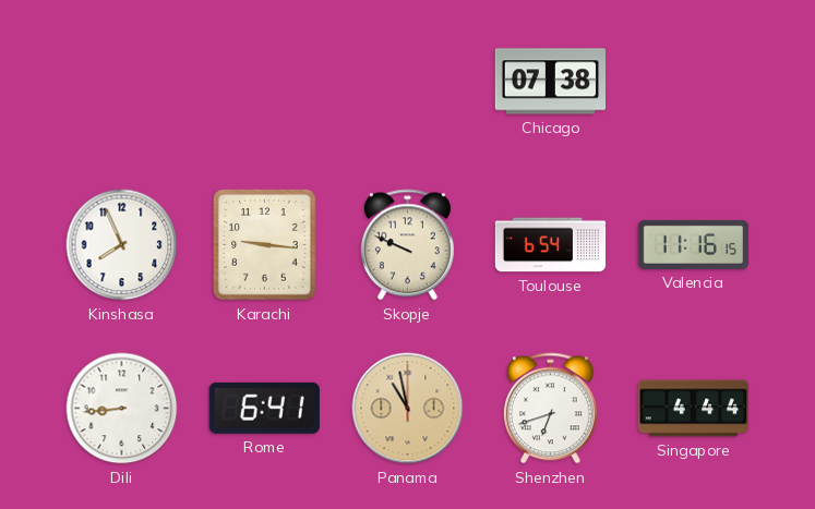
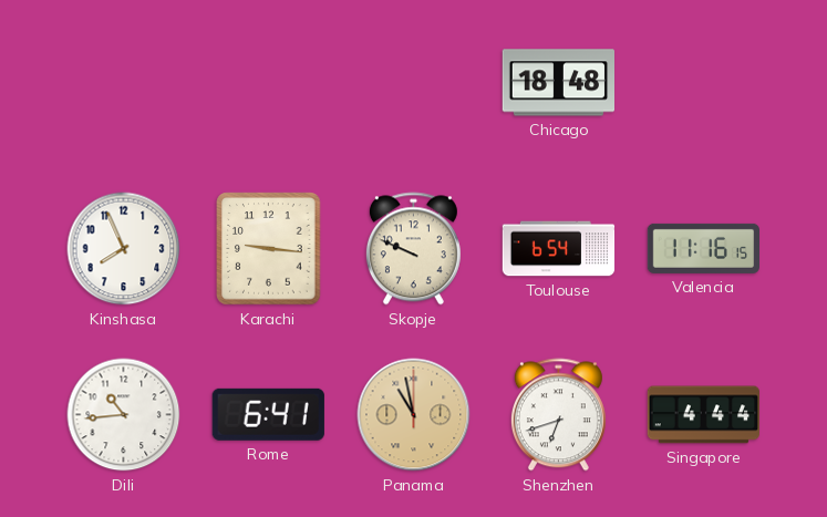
Chicago: 07:38 -> 18:48
Dili: 8:44 -> 10:44
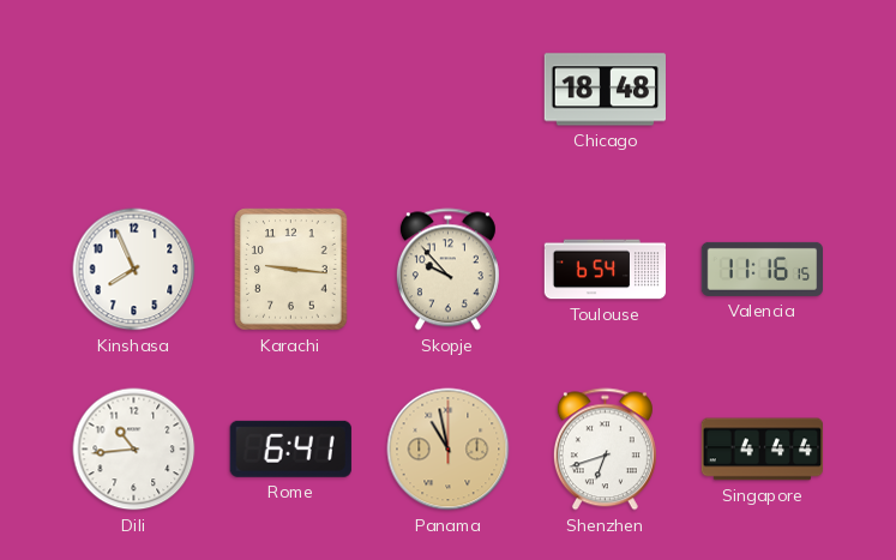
Skopje: 9:49 -> 9:53
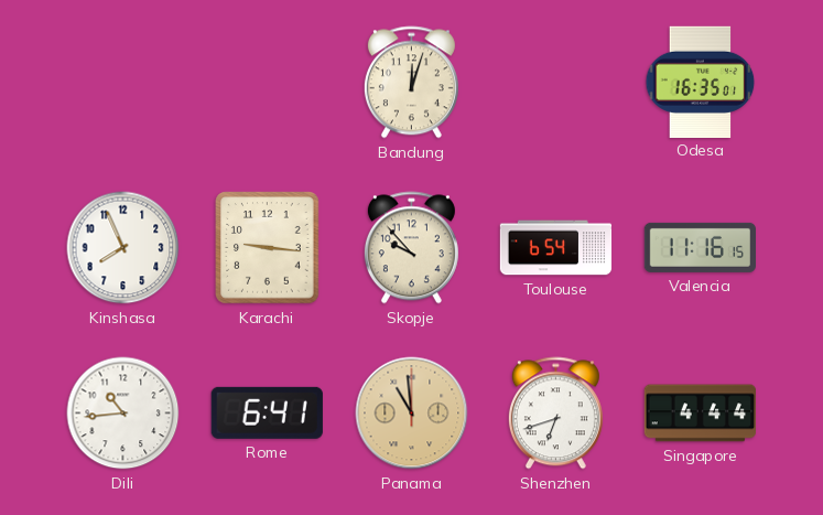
Bandung: none -> 12:03
Chicago: 18:48 -> none
Odesa: none -> 16:35
Panama: 10:58 -> 10:59
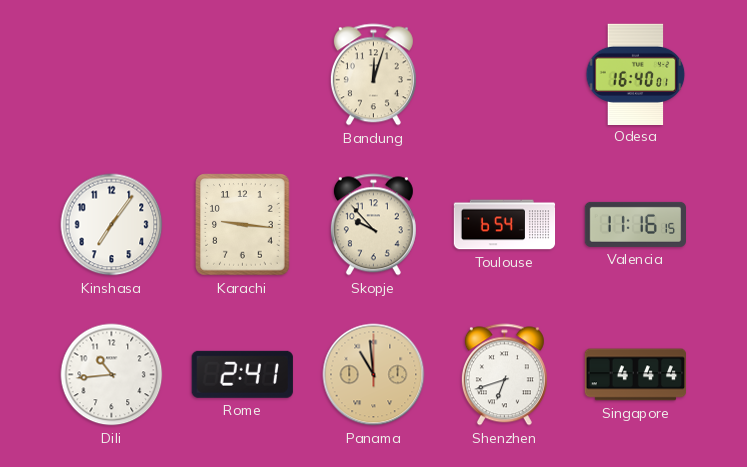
Odesa: 16:35 -> 16:40
Kinshasa: 7:56 -> 7:06
Rome: 6:41 -> 2:41
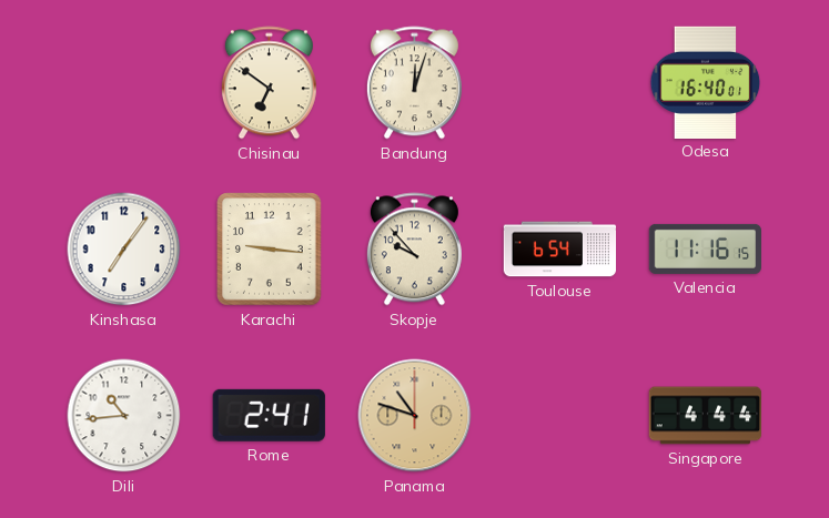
Chisinau: none -> 6:51
Panama: 10:59 -> 10:48
Shenzhen: 6:42 -> none
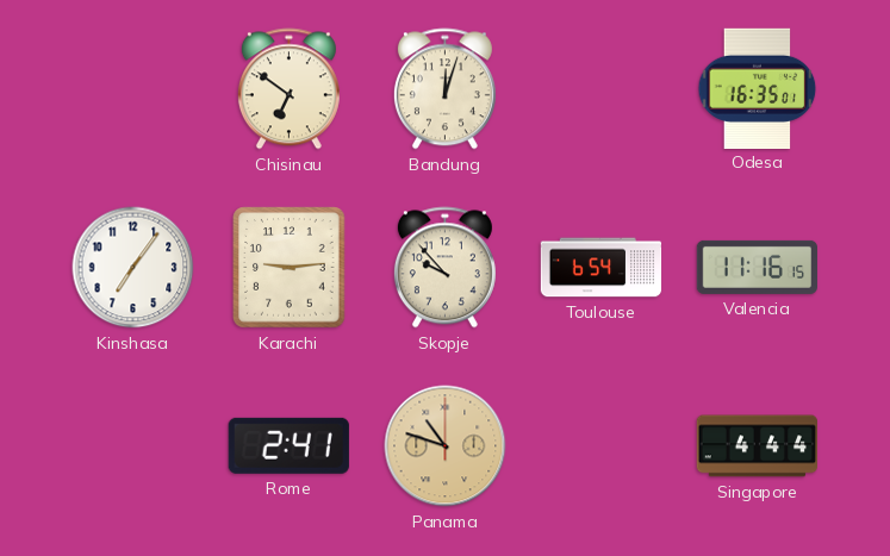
Odesa: 16:40 -> 16:35
Karachi: 9:16 -> 9:14
Dili: 10:44 -> none
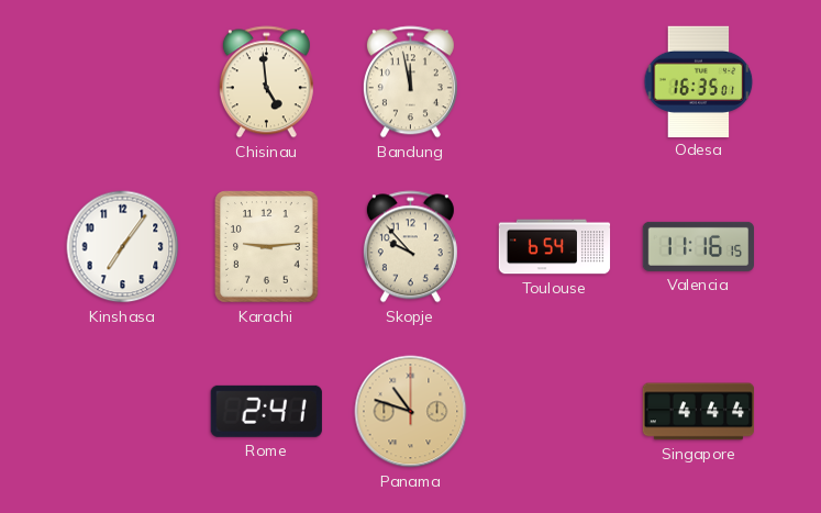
Chisinau: 6:51 -> 4:59
Bandung: 12:03 -> 11:58
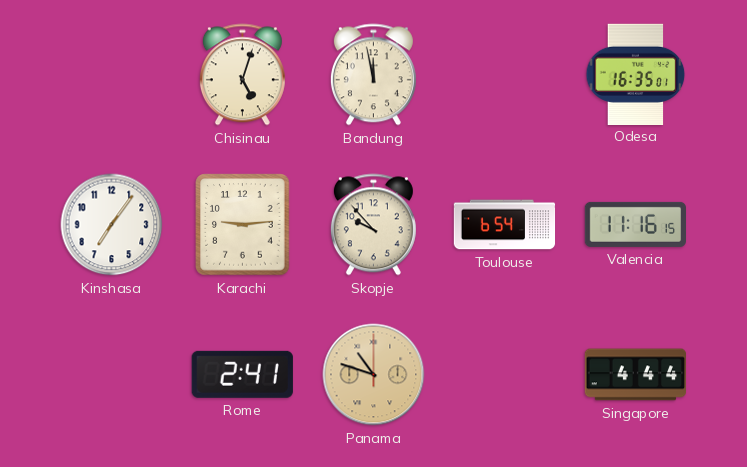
Chisinau: 4:59 -> 5:03
